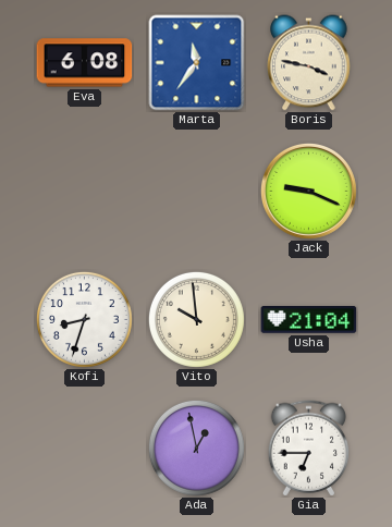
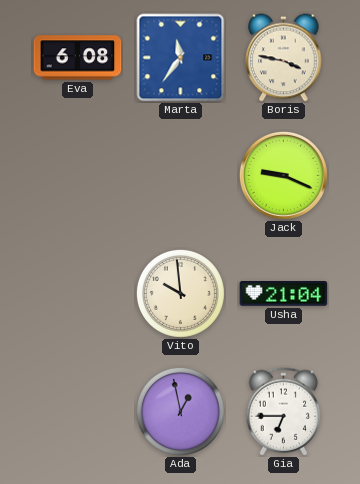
Kofi: 8:33 -> none
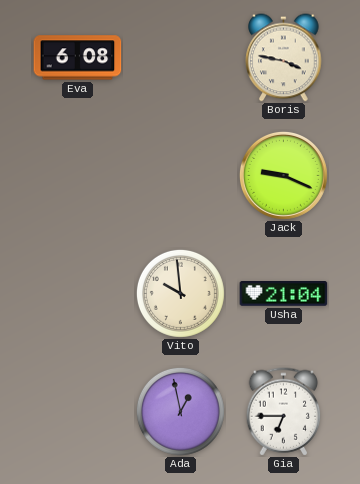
Marta: 11:36 -> none
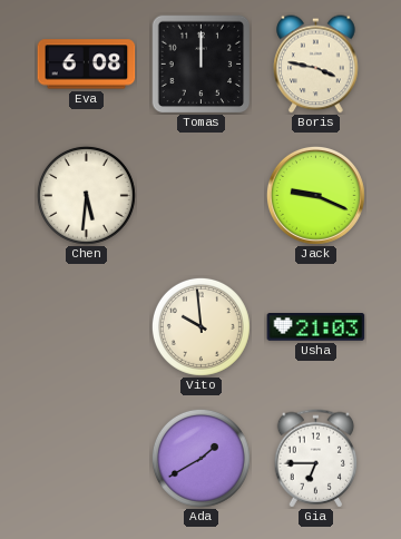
Tomas: none -> 12:00
Chen: none -> 5:31
Usha: 21:04 -> 21:03
Ada: 12:58 -> 1:40
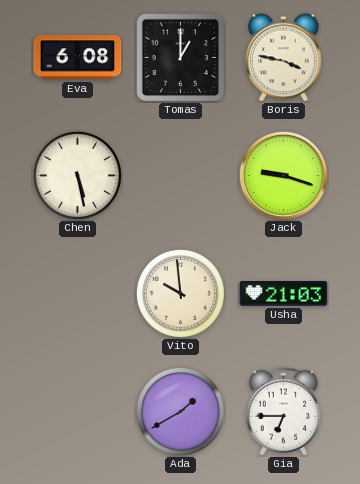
Tomas: 12:00 -> 1:00
Chen: 5:31 -> 5:28
Jack: 9:19 -> 9:18
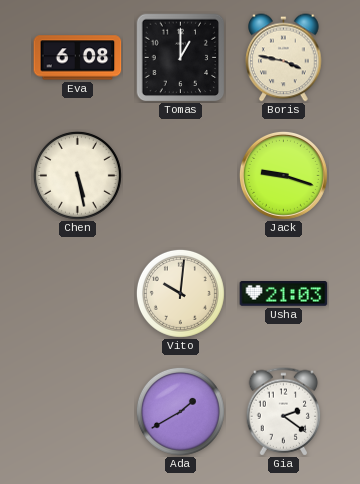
Vito: 9:59 -> 10:01
Gia: 6:45 -> 2:21
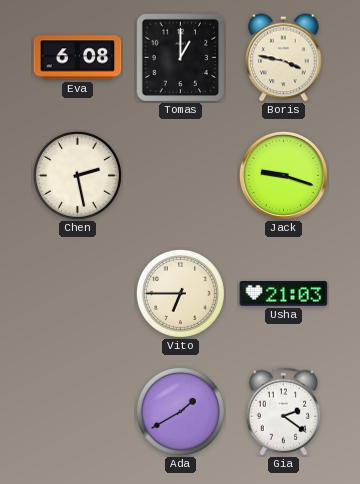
Chen: 5:28 -> 2:28
Vito: 10:01 -> 6:45
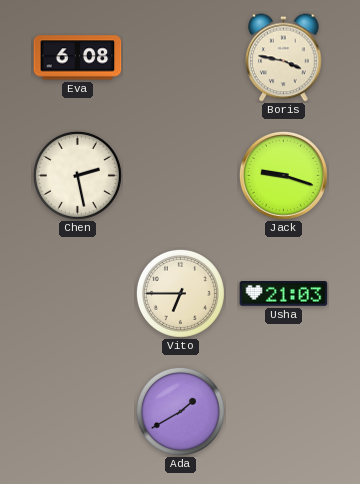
Tomas: 1:00 -> none
Gia: 2:21 -> none
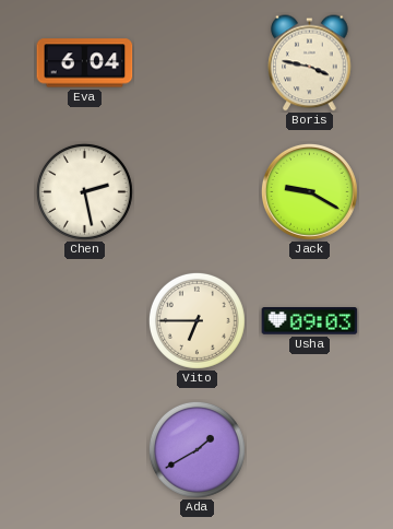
Eva: 6:08 -> 6:04
Jack: 9:18 -> 9:20
Usha: 21:03 -> 09:03
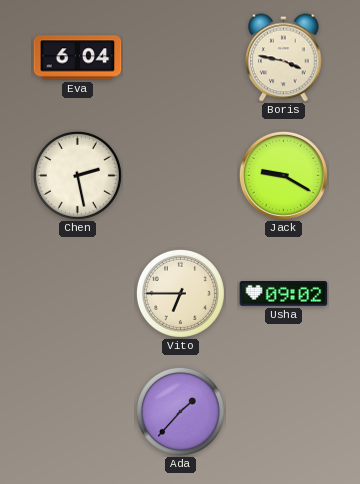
Usha: 09:03 -> 09:02
Ada: 1:40 -> 1:37
